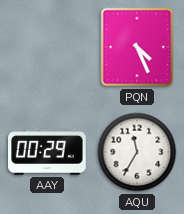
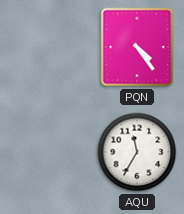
PQN: 4:26 -> 4:24
AAY: 00:29 -> none
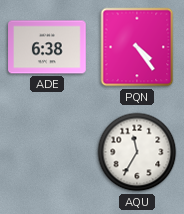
ADE: none -> 6:38
